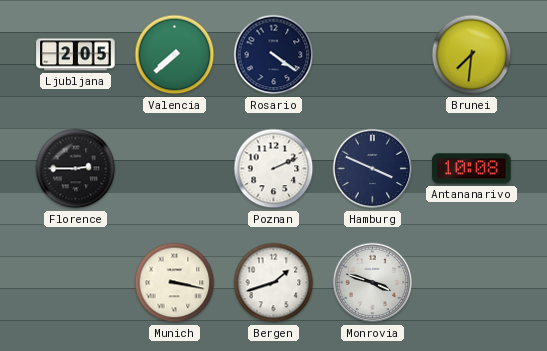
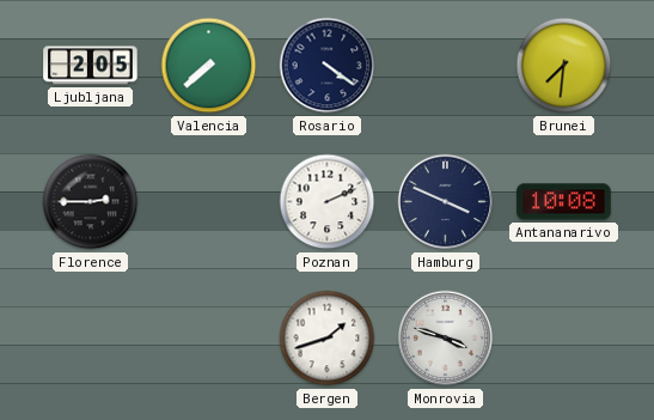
Munich: 3:17 -> none
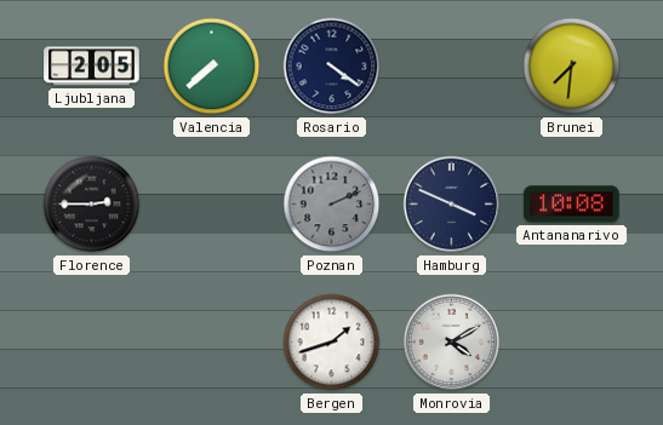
Poznan dial: white -> grey
Monrovia: 3:48 -> 4:10
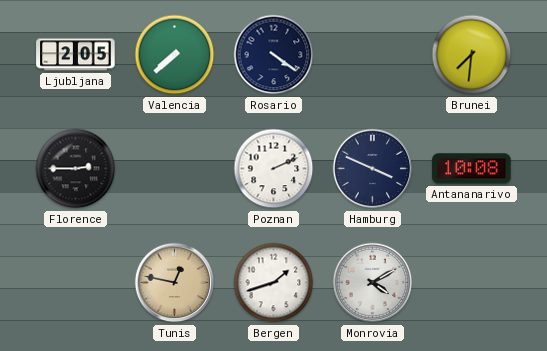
Poznan dial: grey -> white
Tunis: none -> 12:47
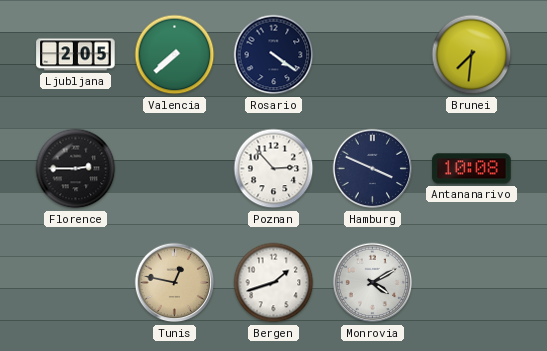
Poznan: 2:11 -> 2:53
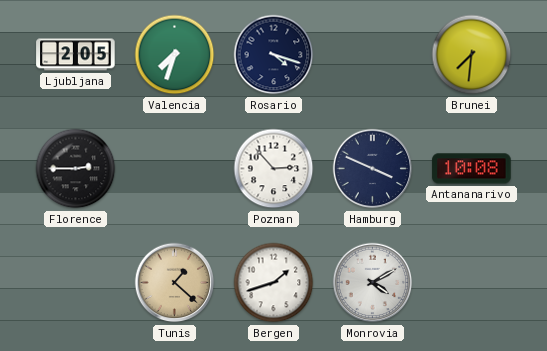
Valencia: 7:38 -> 7:33
Rosario: 4:21 -> 4:18
Tunis: 12:47 -> 1:22
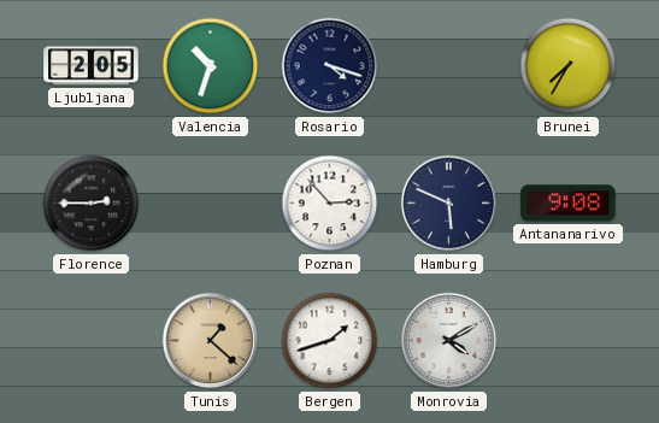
Valencia: 7:33 -> 10:33
Brunei: 7:31 -> 7:35
Hamburg: 3:49 -> 5:49
Antananarivo: 10:08 -> 9:08
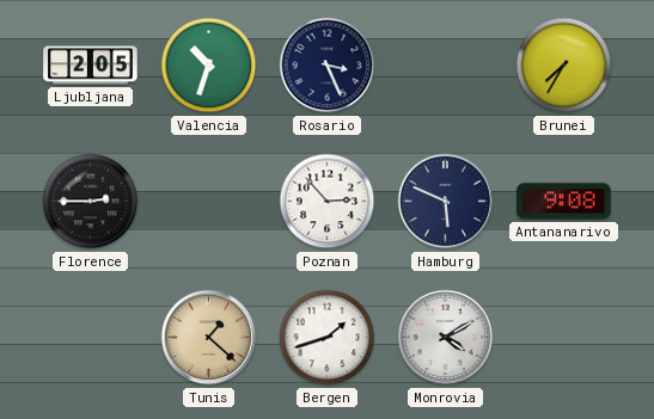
Rosario: 4:18 -> 3:26
